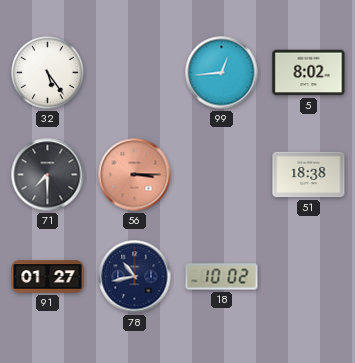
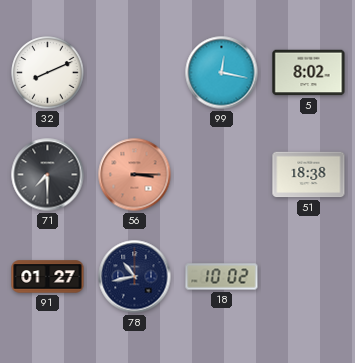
32: 5:24 -> 8:11
99: 12:44 -> 12:17
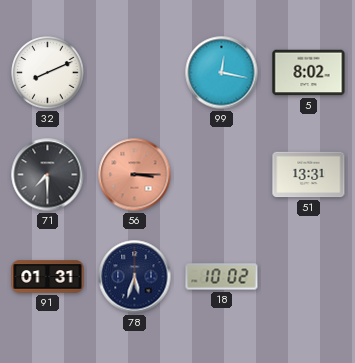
51: 18:38 -> 13:31
91: 01:27 -> 01:31
78: 10:43 -> 5:33
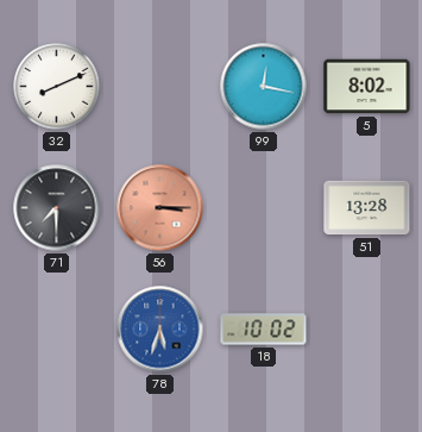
51: 13:31 -> 13:28
91: 01:31 -> none
78 dial: navy -> blue
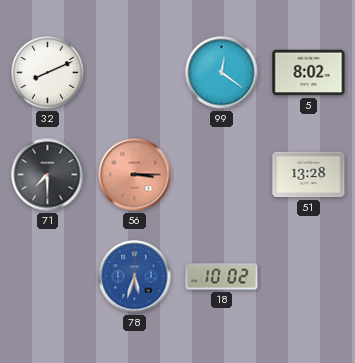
99: 12:17 -> 12:21
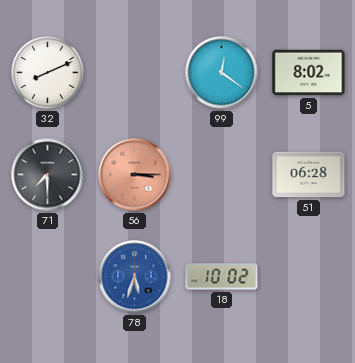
51: 13:28 -> 06:28
